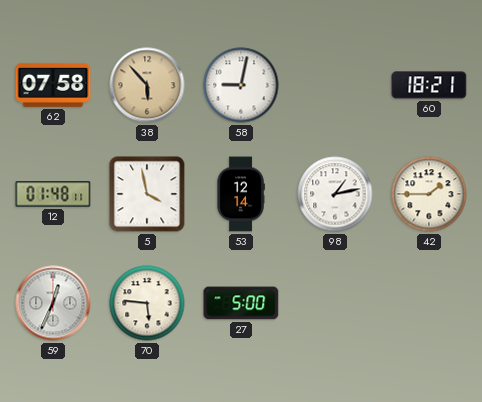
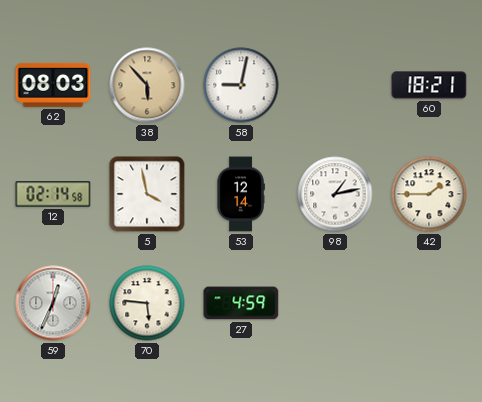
62: 07:58 -> 08:03
12: 01:48 -> 02:14
27: 5:00 -> 4:59
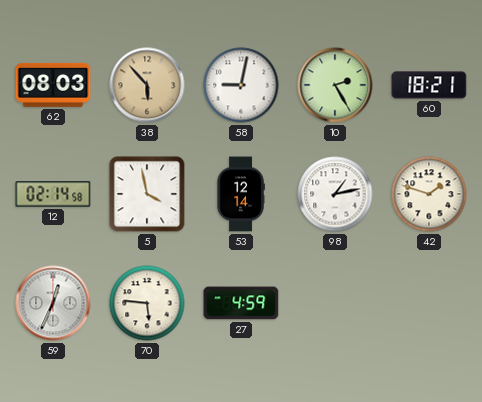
10: none -> 2:25
42: 1:45 -> 1:48
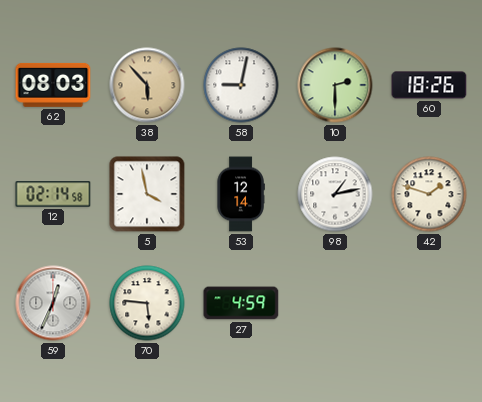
10: 2:25 -> 2:30
60: 18:21 -> 18:26
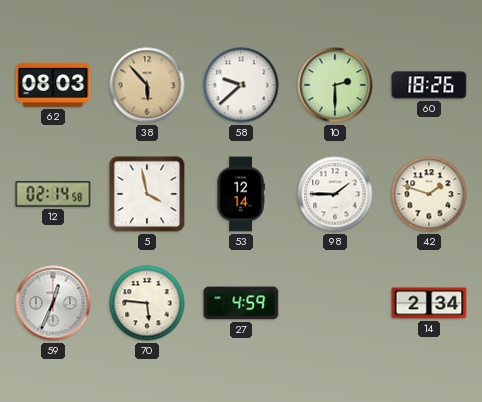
58: 9:02 -> 9:38
98: 1:13 -> 1:45
14: none -> 2:34
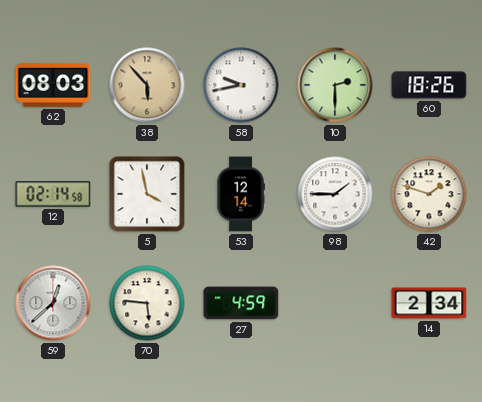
58: 9:38 -> 9:43
59: 12:34 -> 12:38
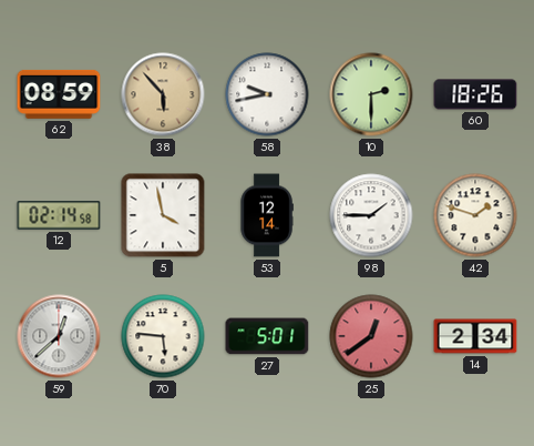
62: 08:03 -> 08:59
27: 4:59 -> 5:01
25: none -> 12:39
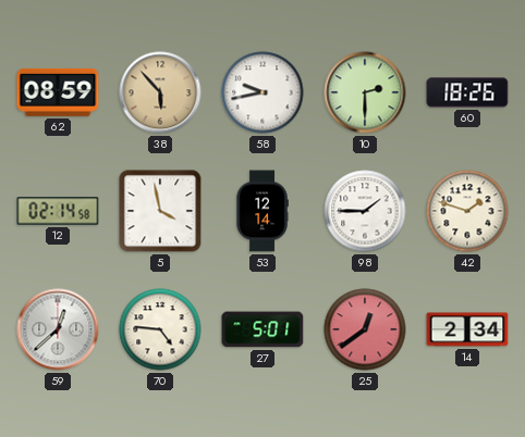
70: 5:46 -> 4:46
